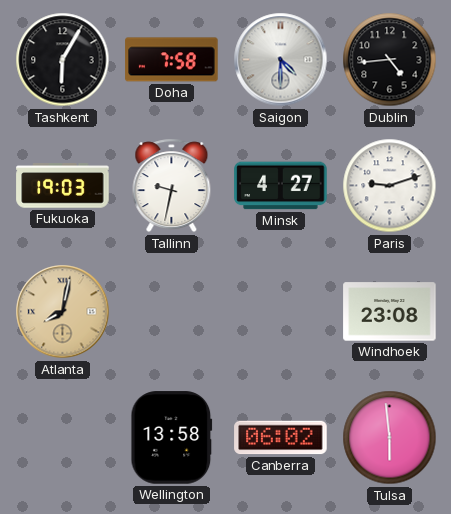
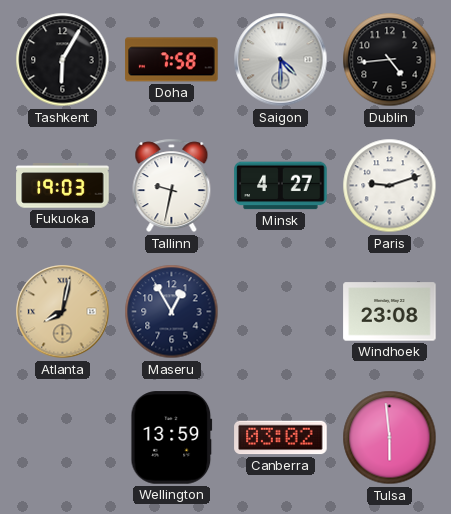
Maseru: none -> 12:55
Wellington: 13:58 -> 13:59
Canberra: 06:02 -> 03:02
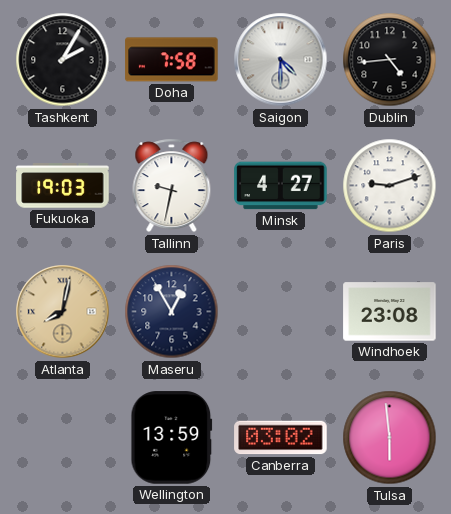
Tashkent: 6:05 -> 2:05
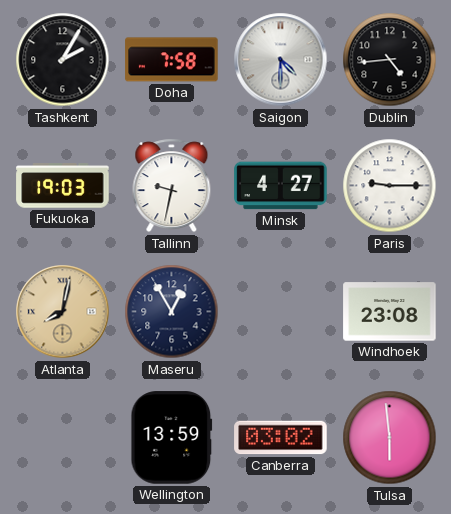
Paris: 9:12 -> 9:15
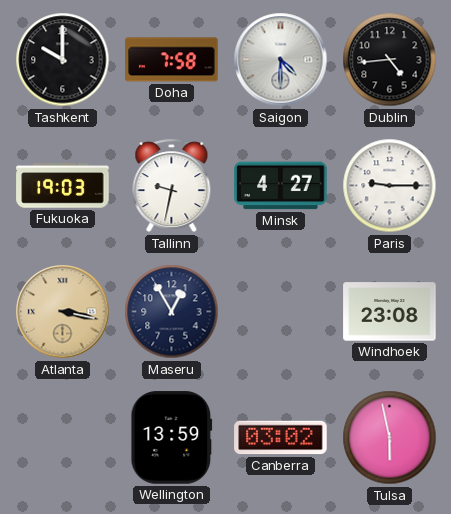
Tashkent: 2:05 -> 10:00
Atlanta: 8:02 -> 3:17
Tulsa: 5:59 -> 5:58
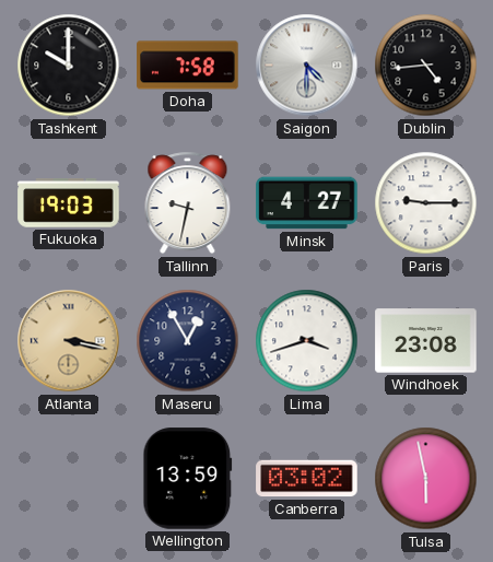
Lima: none -> 3:42
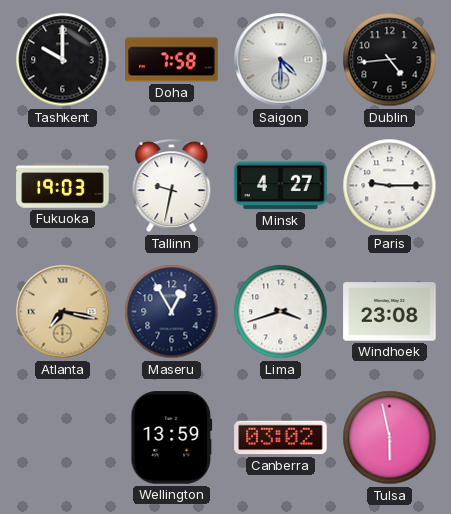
Atlanta: 3:17 -> 7:17
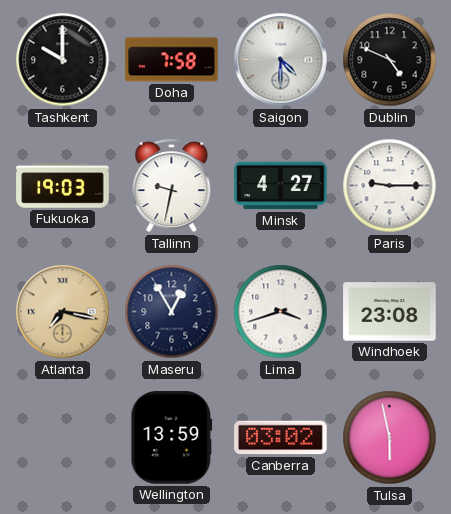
Dublin: 4:44 -> 4:49
